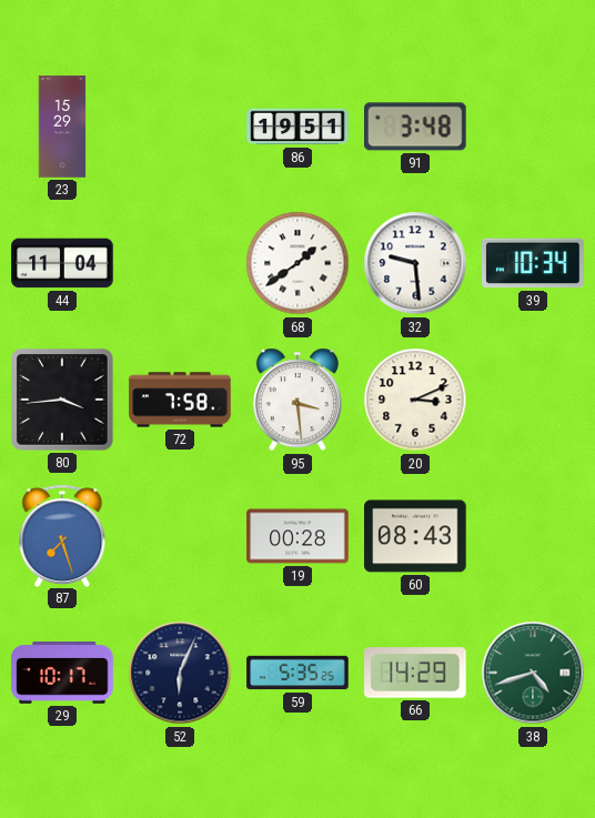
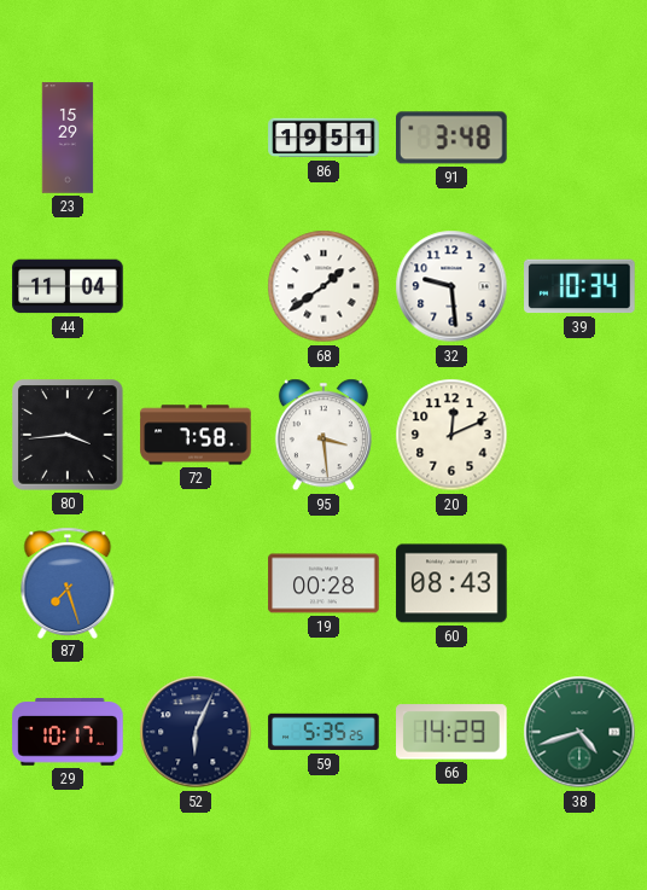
20: 3:11 -> 12:11
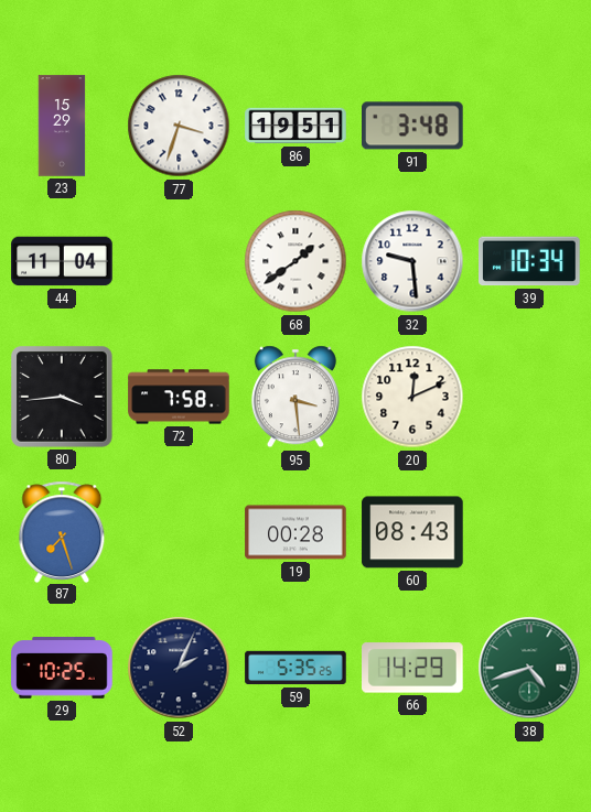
77: none -> 3:33
29: 10:17 -> 10:25
52: 6:04 -> 2:04
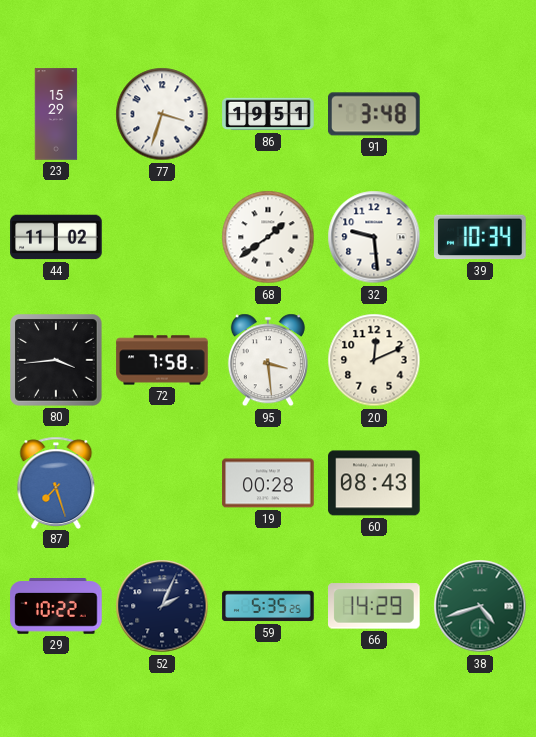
44: 11:04 -> 11:02
29: 10:25 -> 10:22
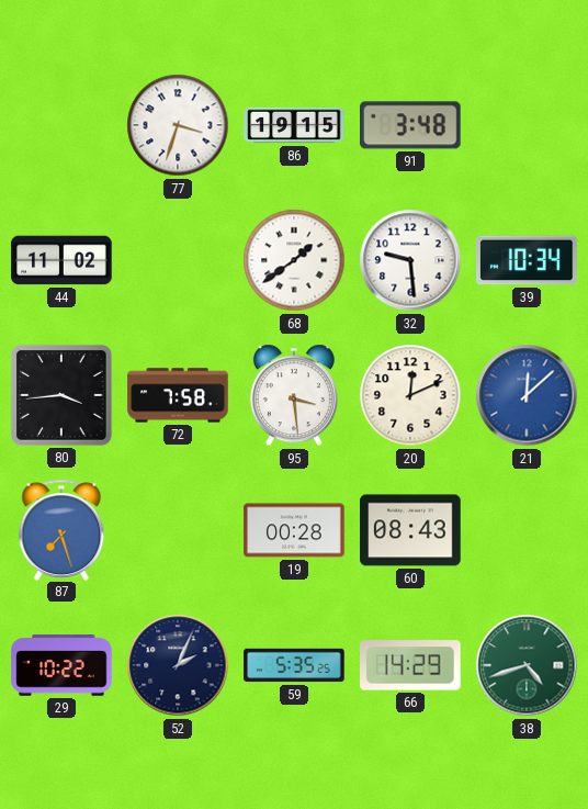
23: 15:29 -> none
86: 19:51 -> 19:15
21: none -> 12:08
